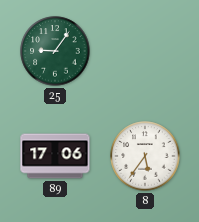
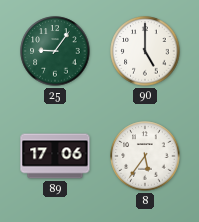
90: none -> 5:00
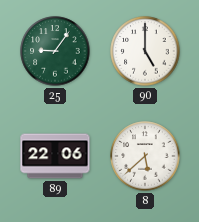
89: 17:06 -> 22:06
8: 5:36 -> 5:38
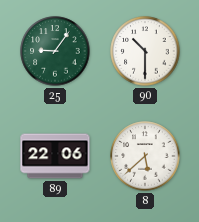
90: 5:00 -> 10:30
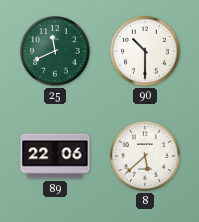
25: 9:06 -> 11:41
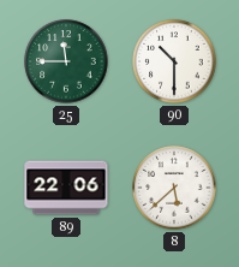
25: 11:41 -> 11:45
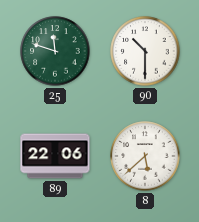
25: 11:45 -> 11:48
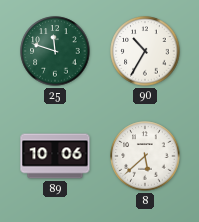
90: 10:30 -> 10:35
89: 22:06 -> 10:06
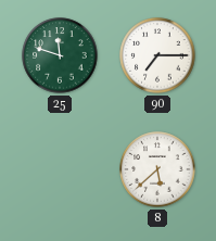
90: 10:35 -> 7:15
89: 10:06 -> none
